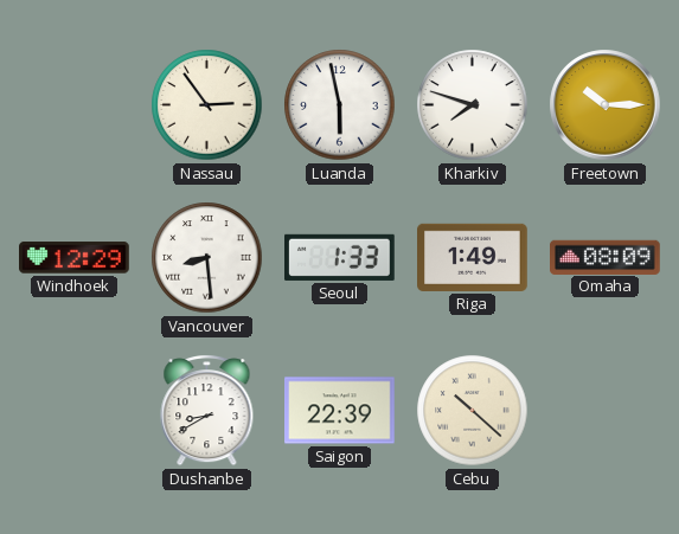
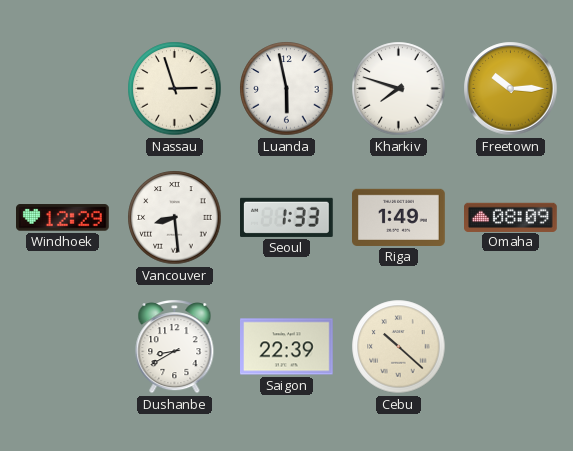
Nassau: 2:54 -> 2:57
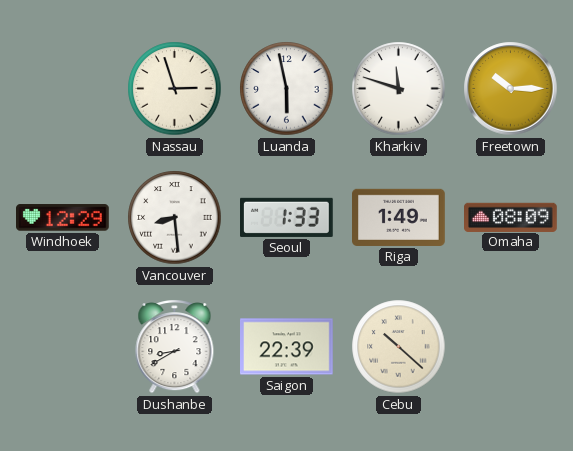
Kharkiv: 7:48 -> 11:48
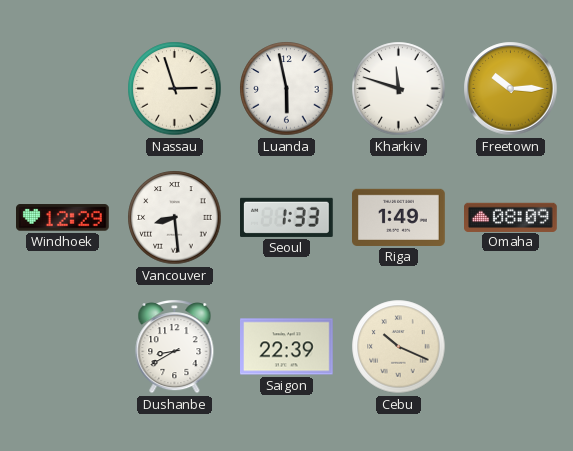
Cebu: 10:22 -> 10:19
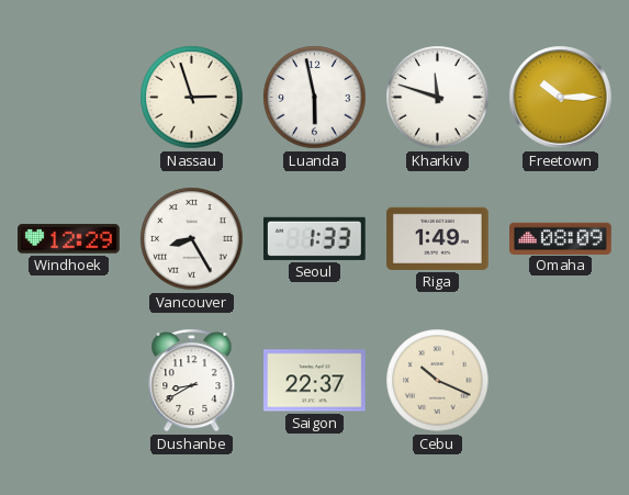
Vancouver: 8:29 -> 8:25
Saigon: 22:39 -> 22:37
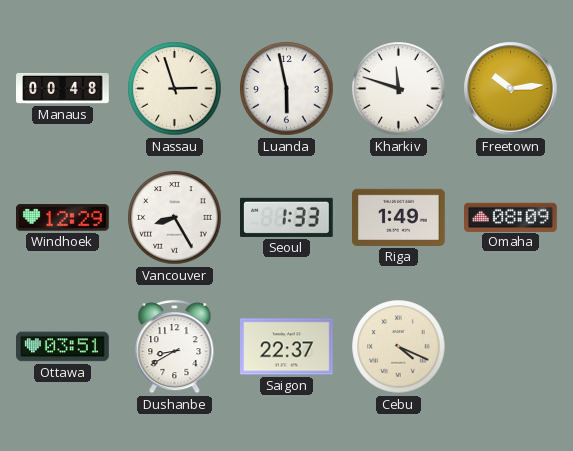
Manaus: none -> 00:48
Freetown: 10:15 -> 10:14
Ottawa: none -> 03:51
Cebu: 10:19 -> 4:19
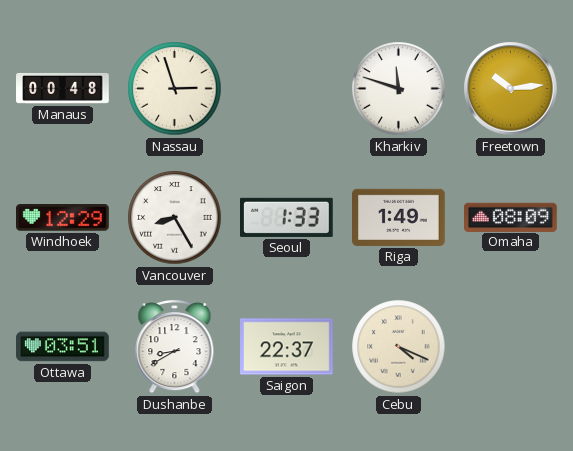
Luanda: 5:58 -> none
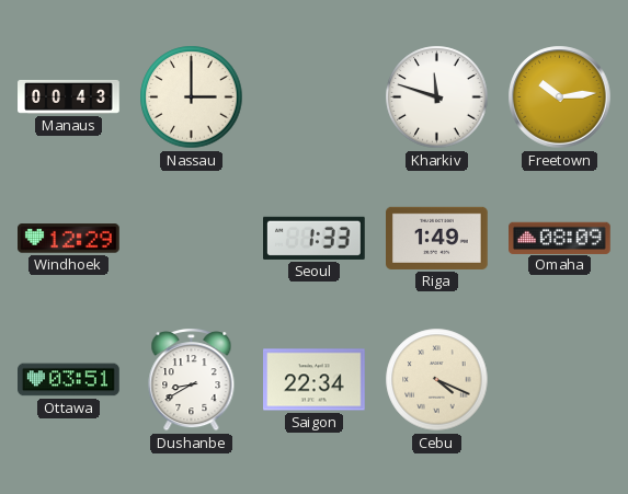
Manaus: 00:48 -> 00:43
Nassau: 2:57 -> 3:00
Vancouver: 8:25 -> none
Saigon: 22:37 -> 22:34
